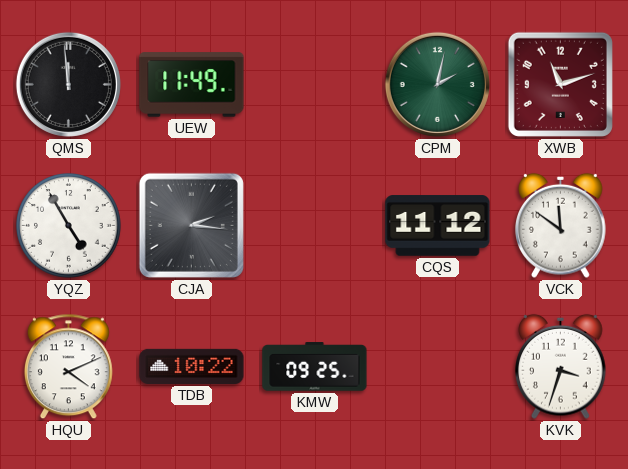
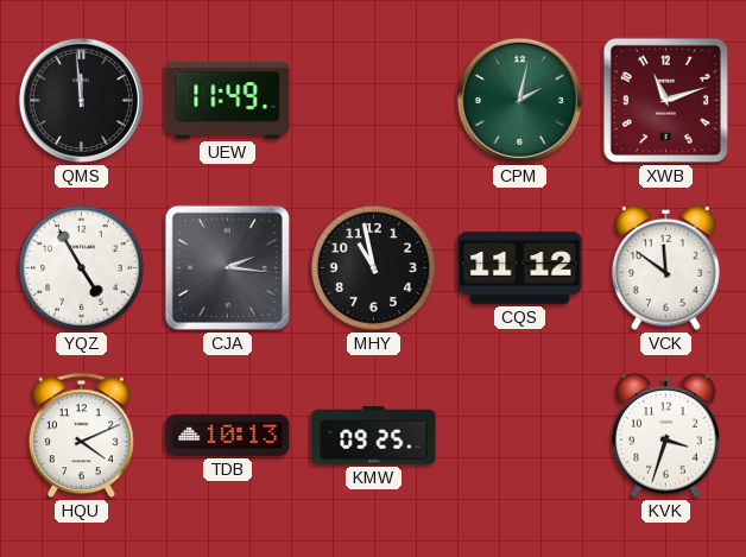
MHY: none -> 10:58
TDB: 10:22 -> 10:13
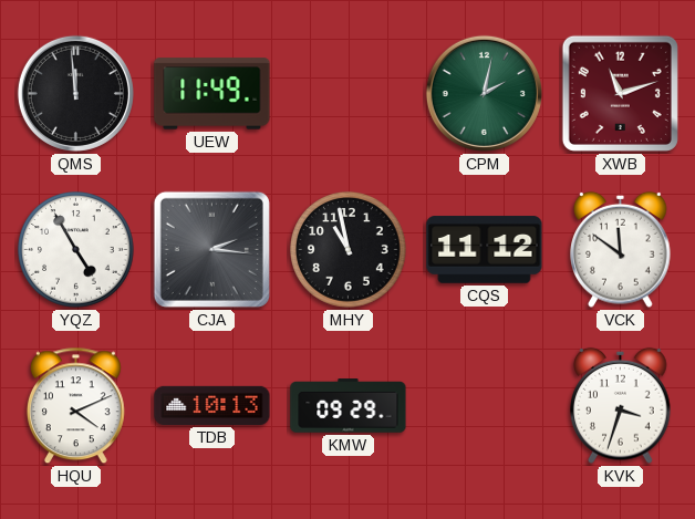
KMW: 09:25 -> 09:29
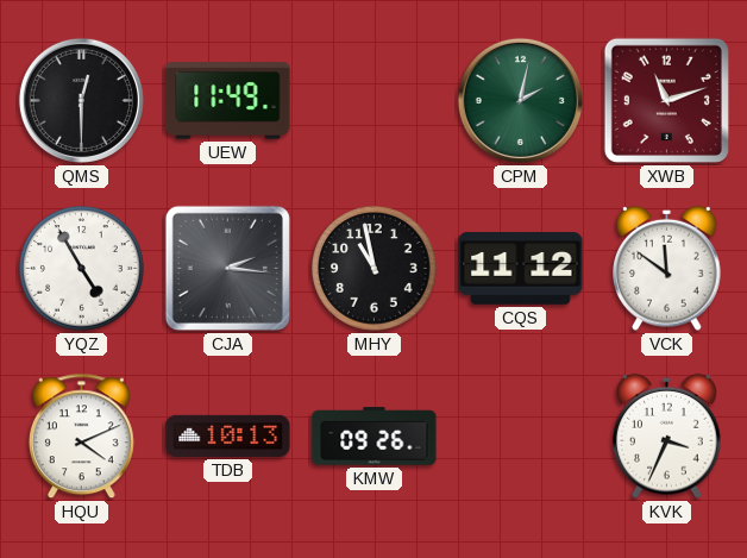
QMS: 11:59 -> 12:30
KMW: 09:29 -> 09:26
KVK: 3:33 -> 3:34
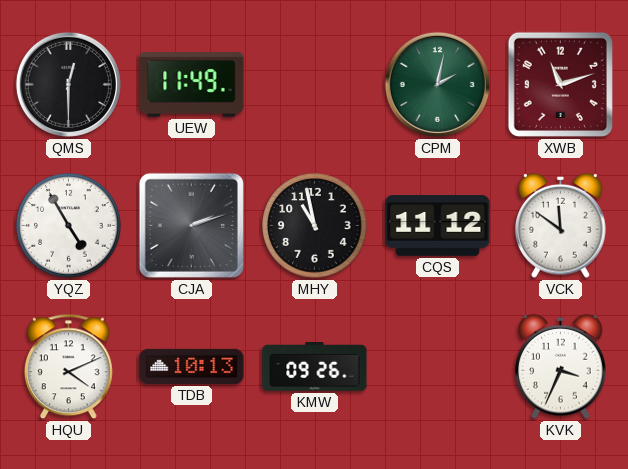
CJA: 2:16 -> 2:12
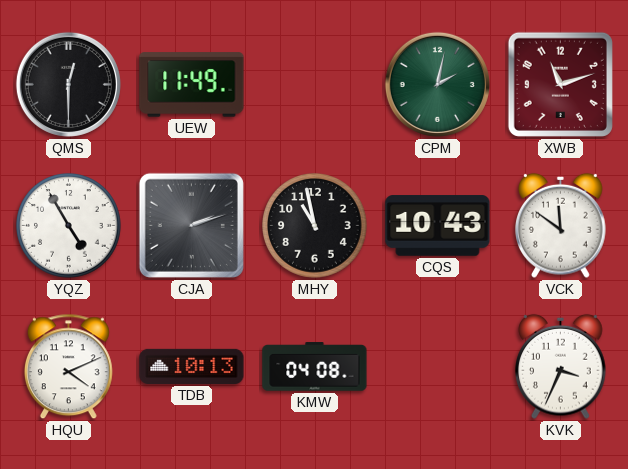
CQS: 11:12 -> 10:43
KMW: 09:26 -> 04:08
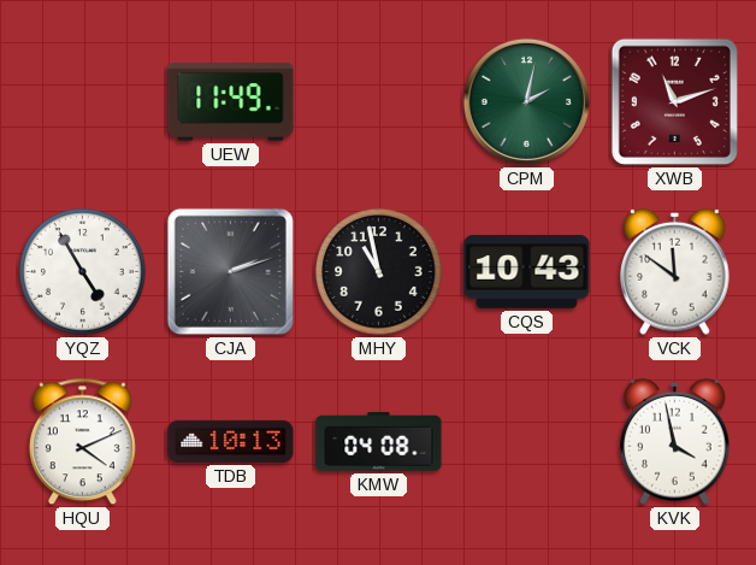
QMS: 12:30 -> none
KVK: 3:34 -> 3:58
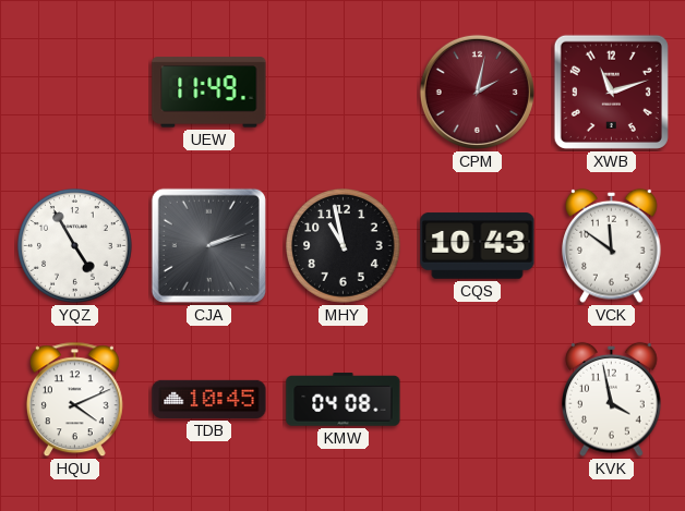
CPM dial: green -> burgundy
TDB: 10:13 -> 10:45
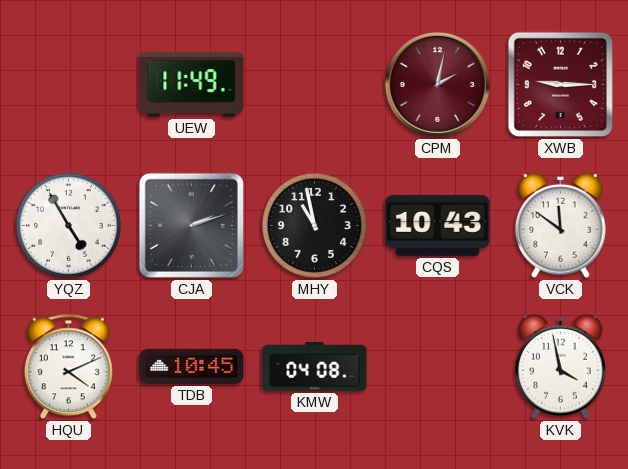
XWB: 11:12 -> 9:15
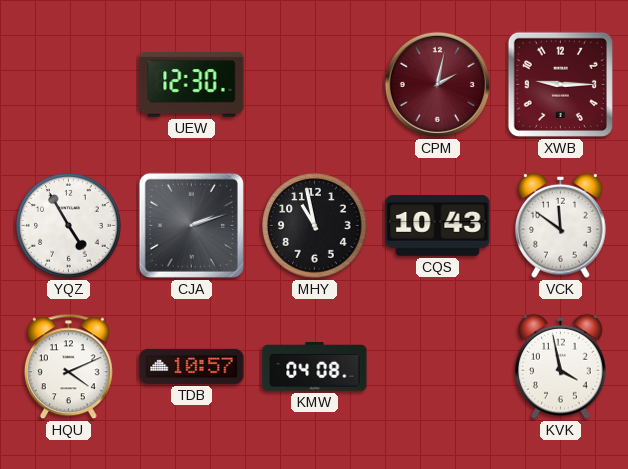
UEW: 11:49 -> 12:30
TDB: 10:45 -> 10:57
